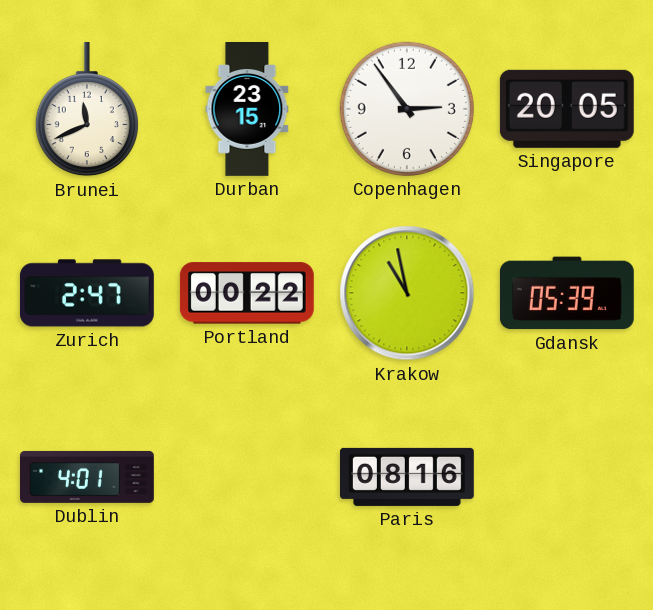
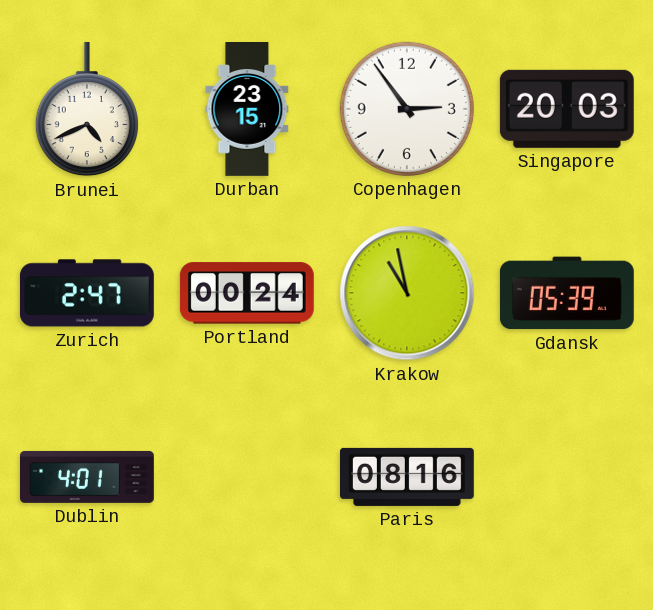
Brunei: 11:41 -> 4:41
Singapore: 20:05 -> 20:03
Portland: 00:22 -> 00:24
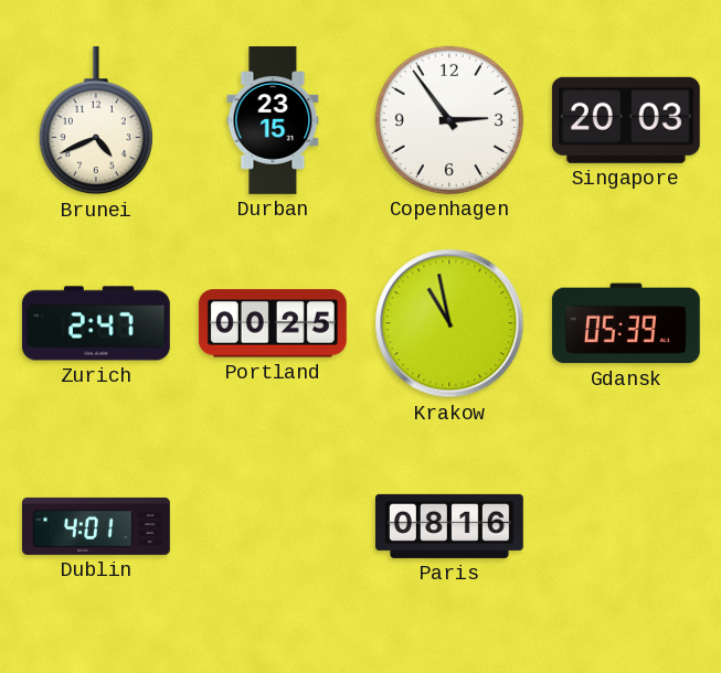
Portland: 00:24 -> 00:25
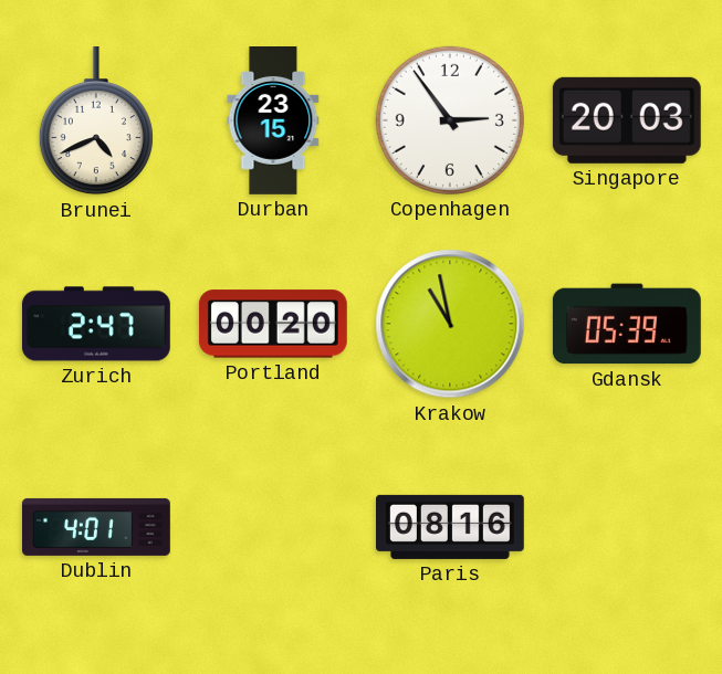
Portland: 00:25 -> 00:20
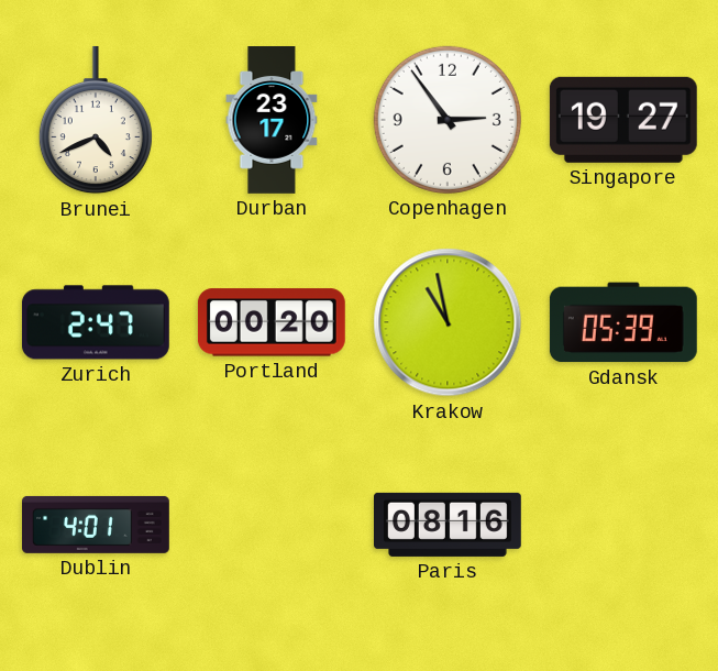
Durban: 23:15 -> 23:17
Singapore: 20:03 -> 19:27
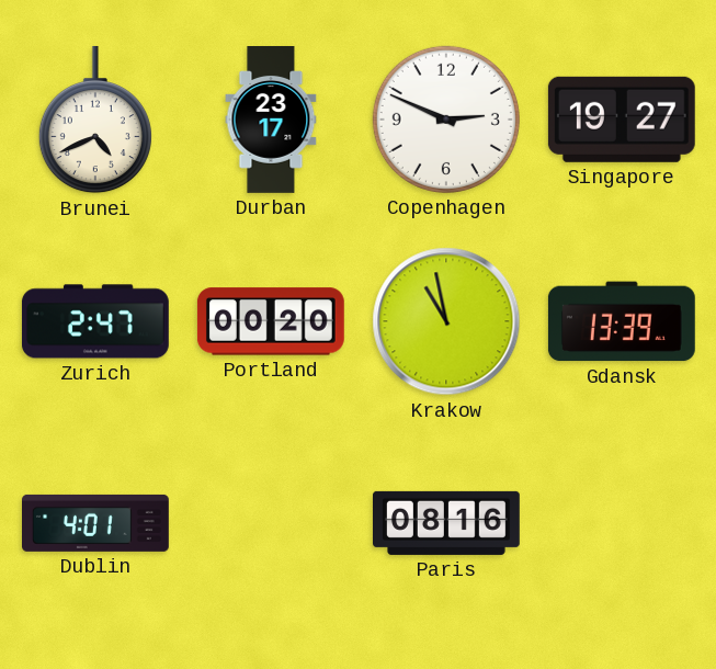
Copenhagen: 2:54 -> 2:49
Gdansk: 05:39 -> 13:39
